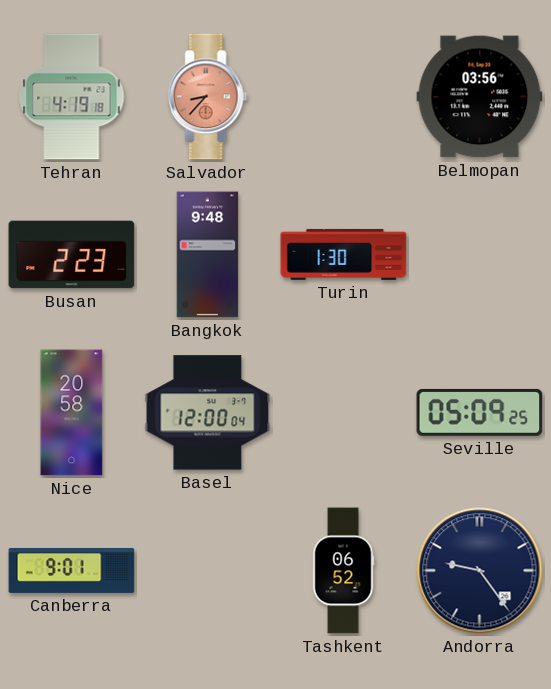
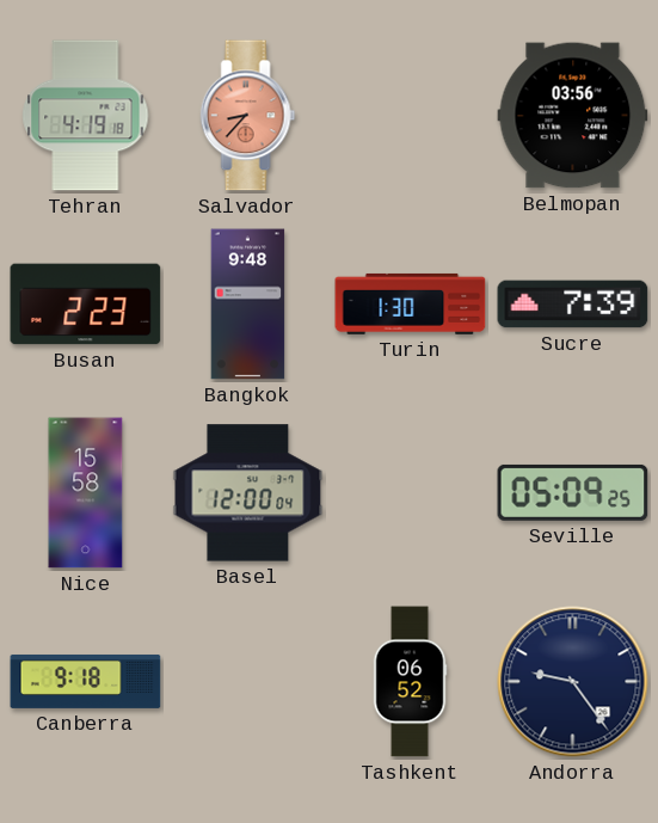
Sucre: none -> 7:39
Nice: 20:58 -> 15:58
Canberra: 9:01 -> 9:18
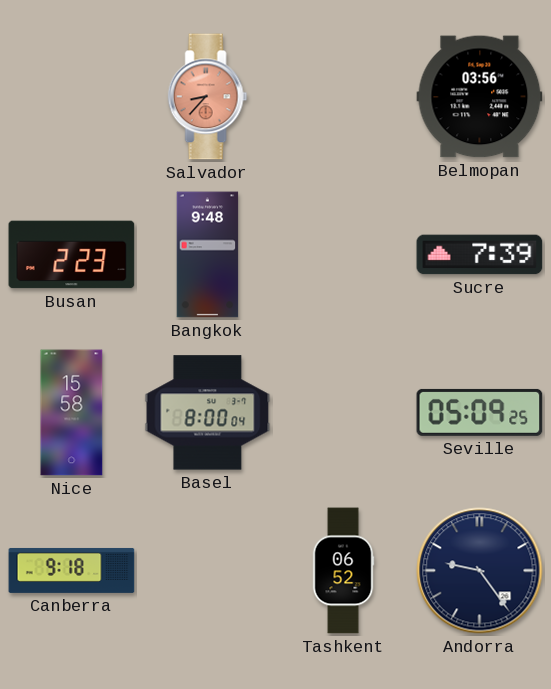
Tehran: 4:19 -> none
Turin: 1:30 -> none
Basel: 12:00 -> 8:00
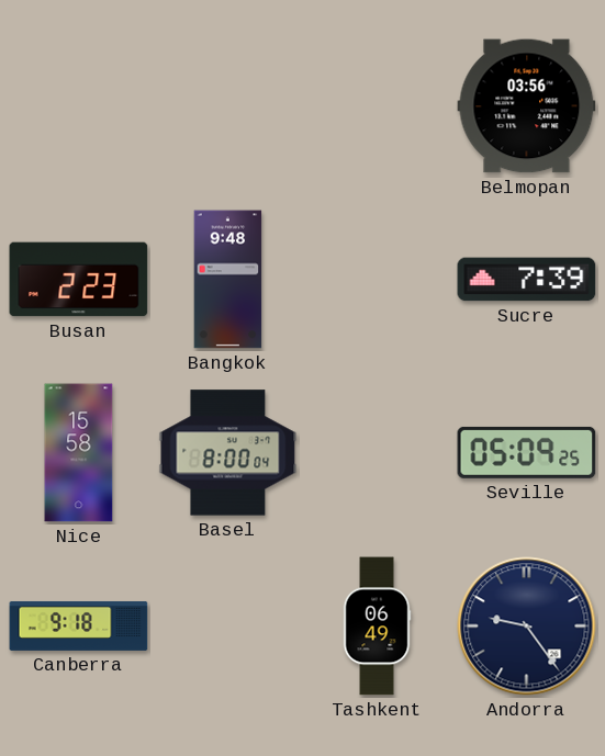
Salvador: 8:37 -> none
Tashkent: 06:52 -> 06:49
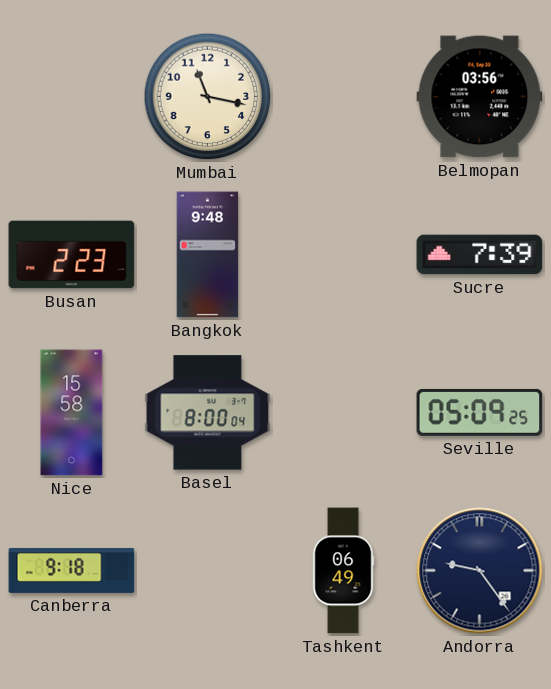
Mumbai: none -> 11:17
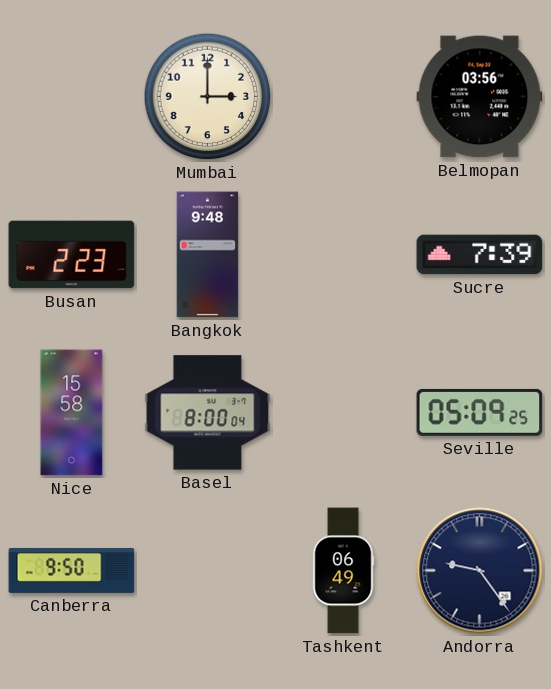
Mumbai: 11:17 -> 3:00
Canberra: 9:18 -> 9:50
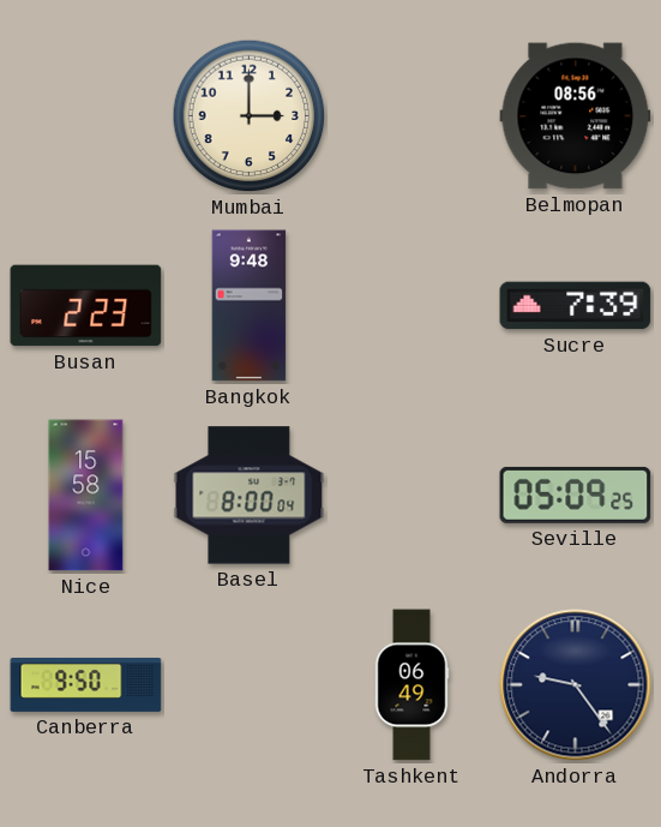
Belmopan: 03:56 -> 08:56
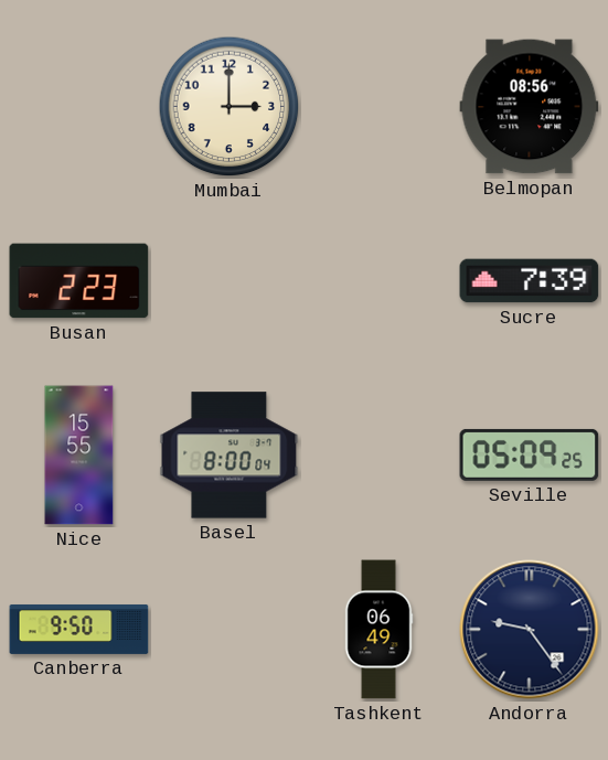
Bangkok: 9:48 -> none
Nice: 15:58 -> 15:55
